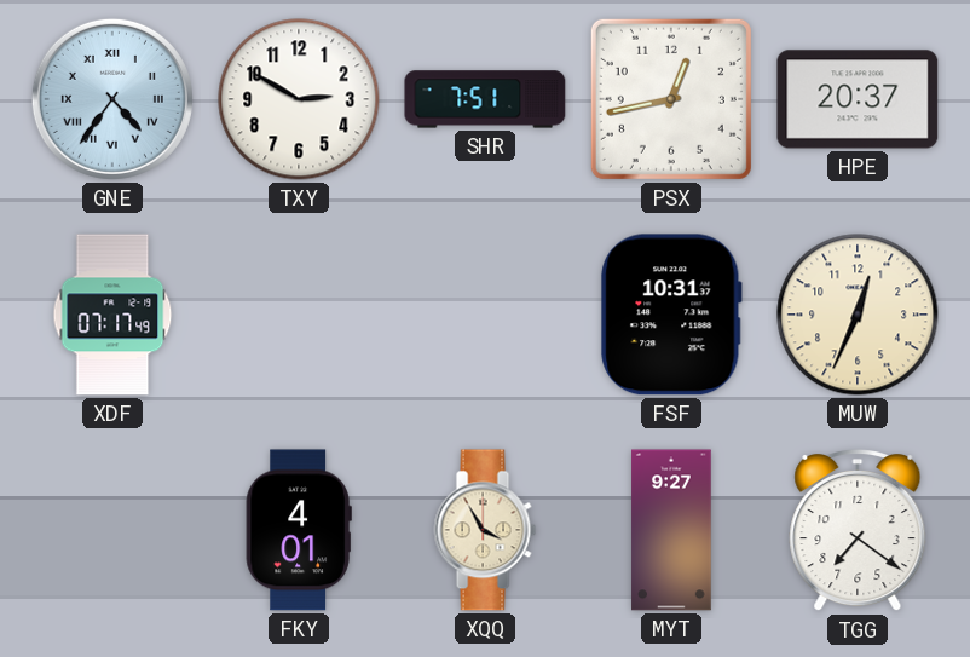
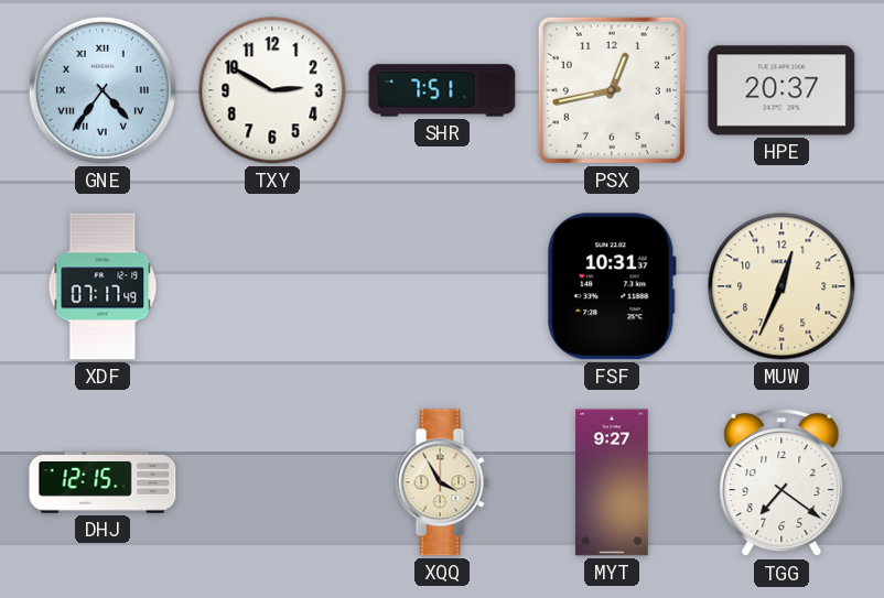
DHJ: none -> 12:15
FKY: 4:01 -> none
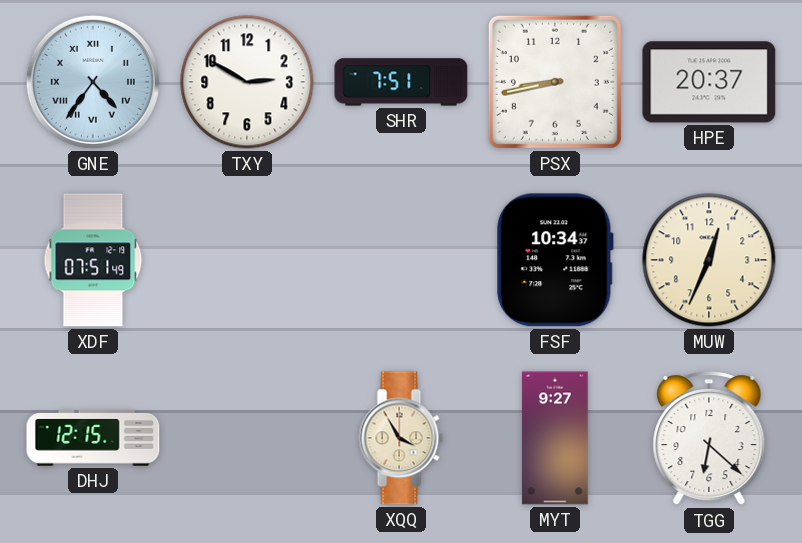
PSX: 12:43 -> 8:43
XDF: 07:17 -> 07:51
FSF: 10:31 -> 10:34
TGG: 7:21 -> 6:22
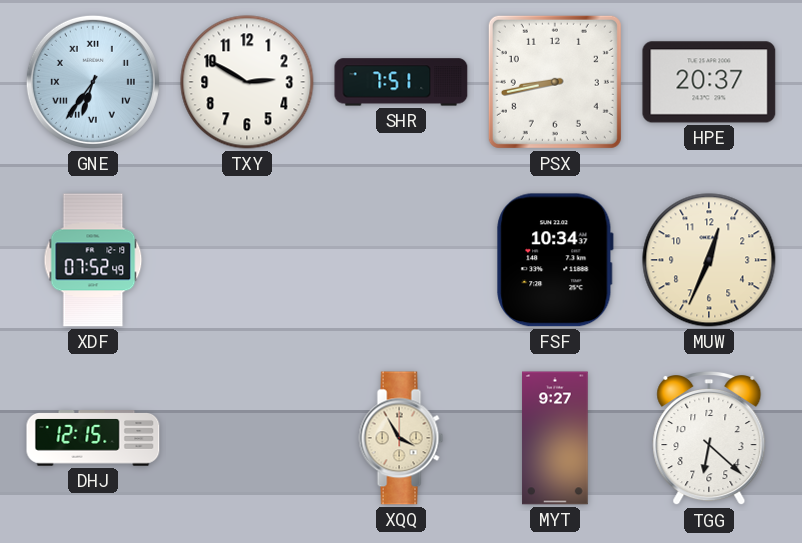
GNE: 4:36 -> 6:36
XDF: 07:51 -> 07:52
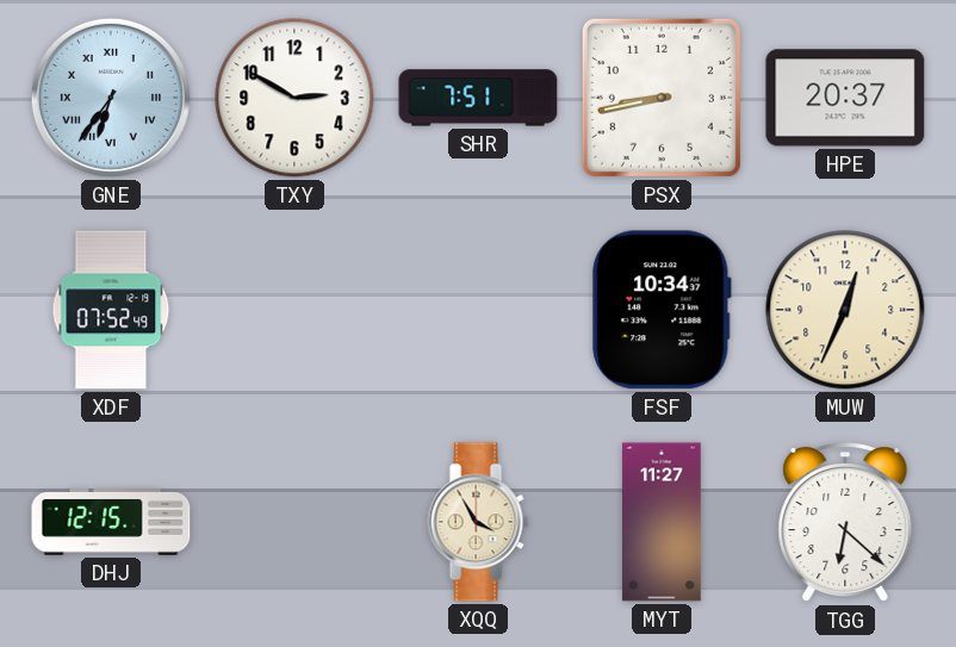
MYT: 9:27 -> 11:27
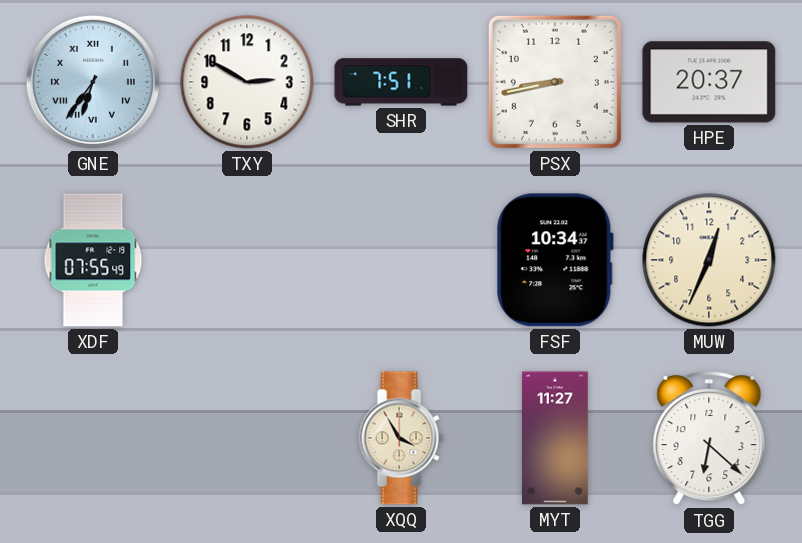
XDF: 07:52 -> 07:55
DHJ: 12:15 -> none
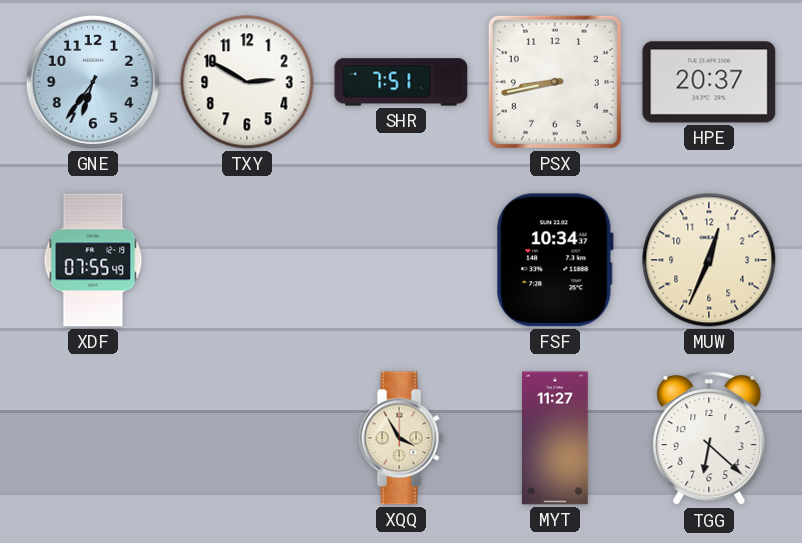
GNE numerals: Roman -> Arabic
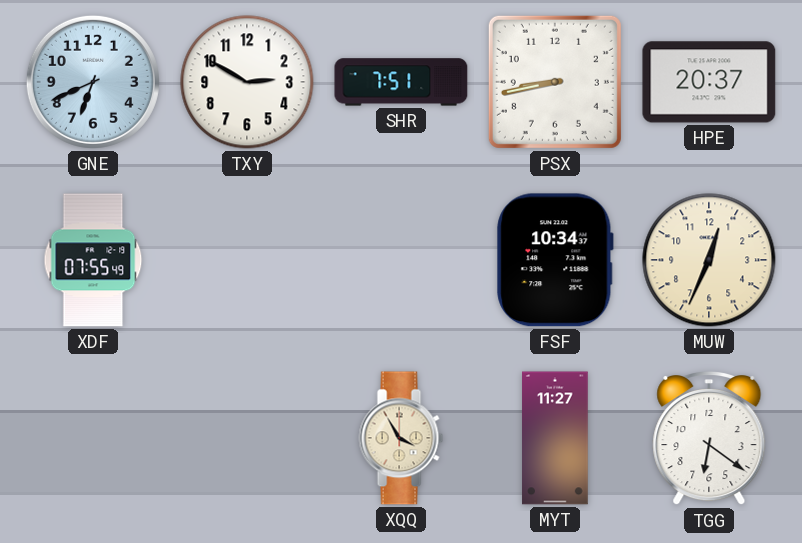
GNE: 6:36 -> 6:41
TGG: 6:22 -> 6:21
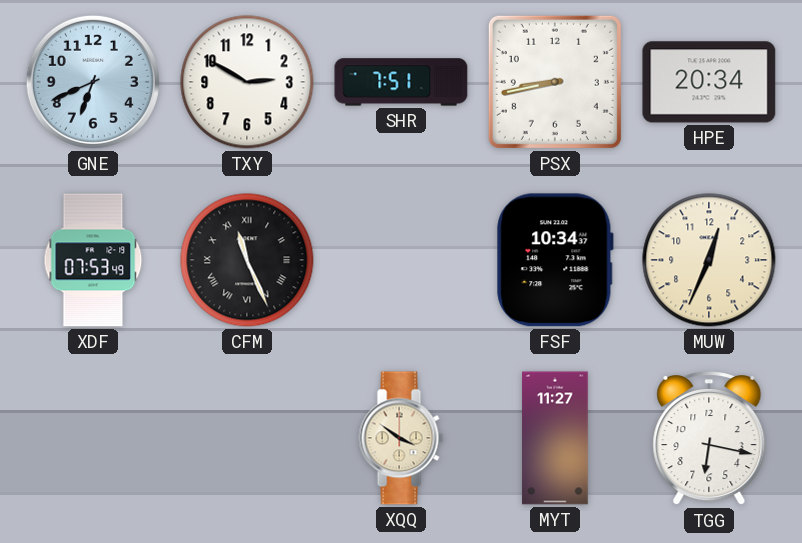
HPE: 20:37 -> 20:34
XDF: 07:55 -> 07:53
CFM: none -> 11:26
XQQ: 3:55 -> 3:51
TGG: 6:21 -> 6:17
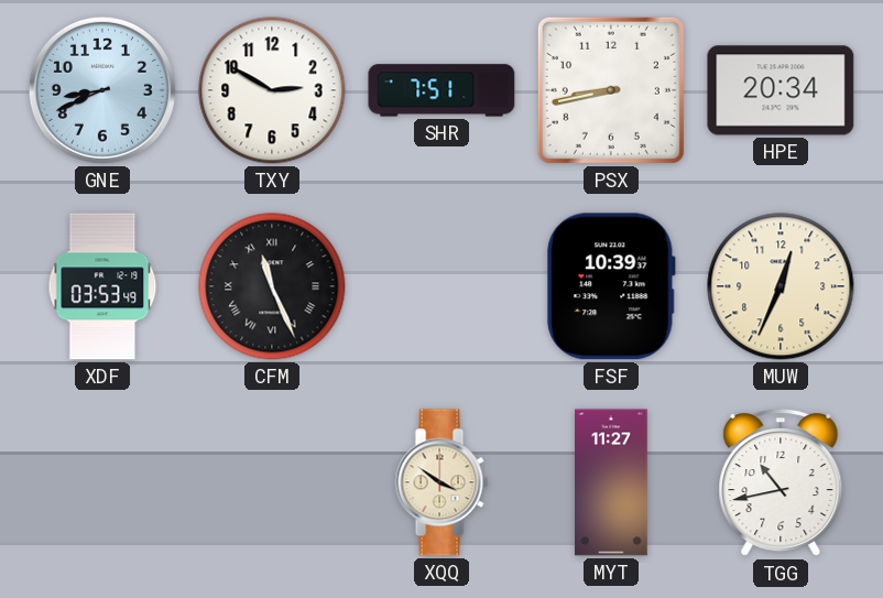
GNE: 6:41 -> 8:41
XDF: 07:53 -> 03:53
FSF: 10:34 -> 10:39
TGG: 6:17 -> 10:43
